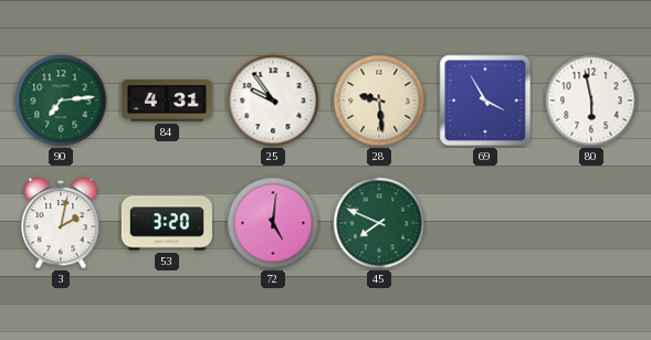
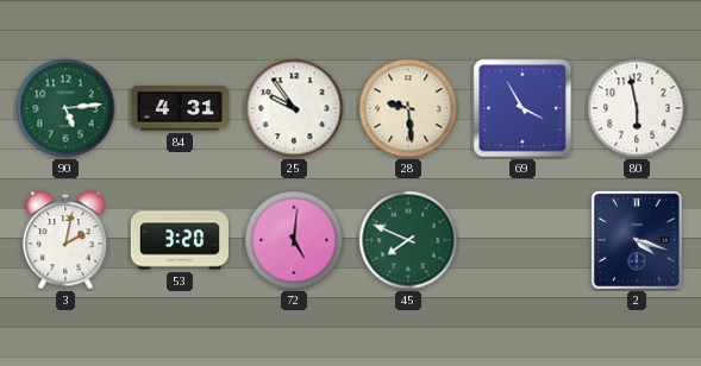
90: 7:14 -> 5:14
2: none -> 4:18
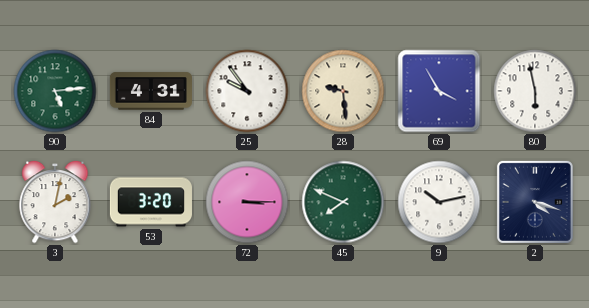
72: 5:01 -> 3:15
9: none -> 10:13
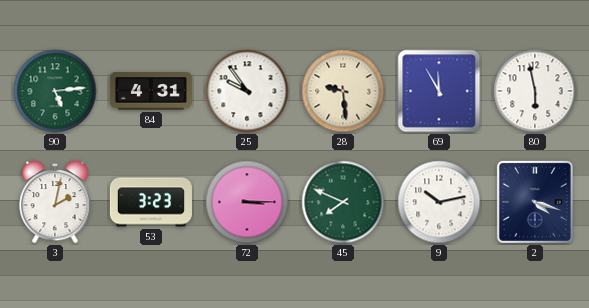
69: 3:55 -> 11:55
53: 3:20 -> 3:23
